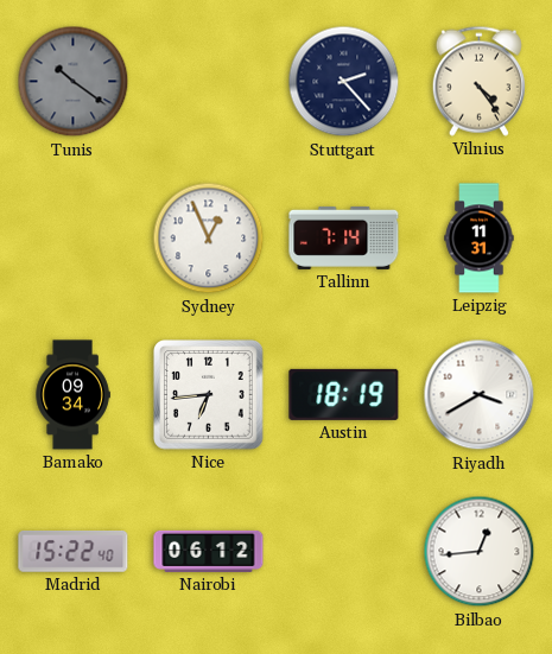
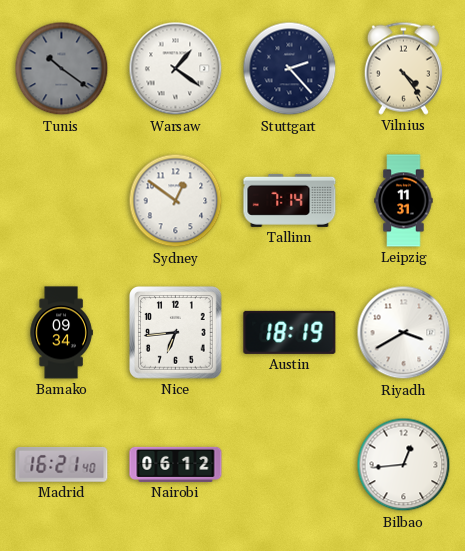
Warsaw: none -> 1:21
Sydney: 12:56 -> 12:51
Madrid: 15:22 -> 16:21
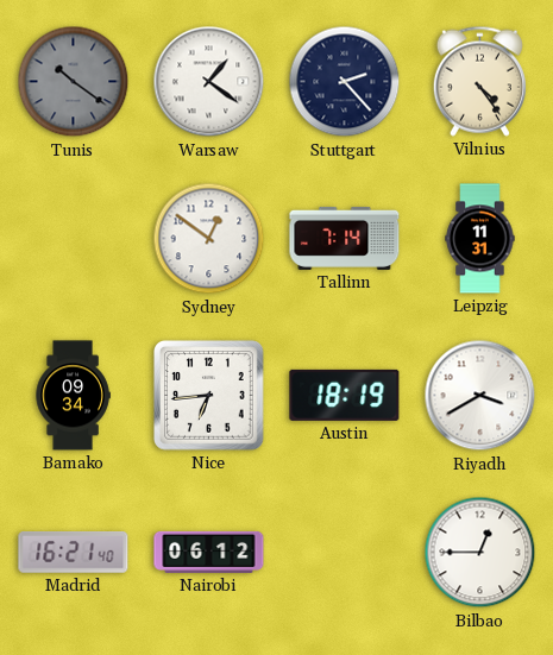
Bilbao: 12:44 -> 12:45
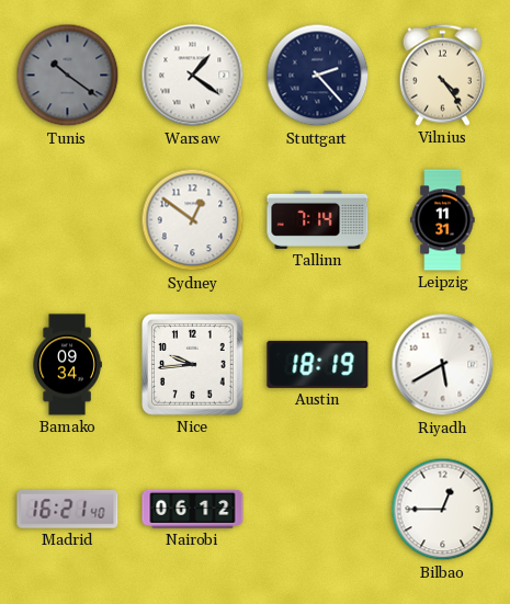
Nice: 6:44 -> 9:44
Riyadh: 3:40 -> 5:40
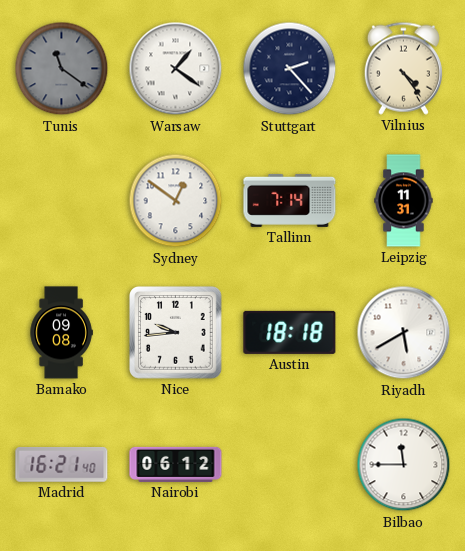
Tunis: 10:21 -> 11:21
Bamako: 09:34 -> 09:08
Austin: 18:19 -> 18:18
Bilbao: 12:45 -> 11:45
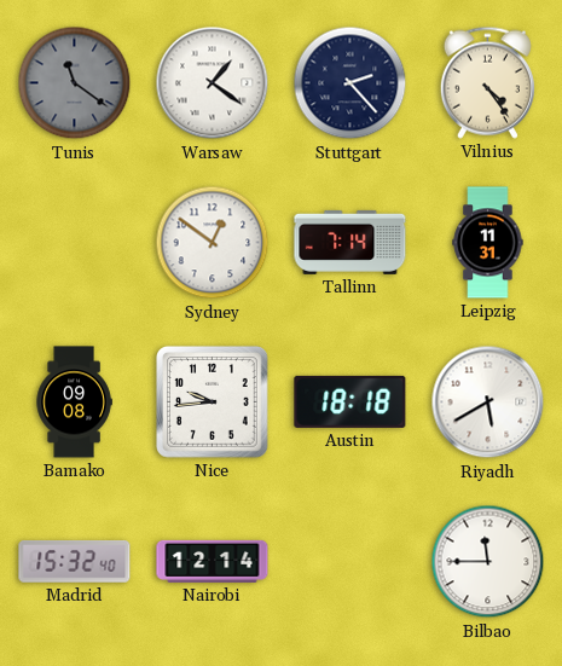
Madrid: 16:21 -> 15:32
Nairobi: 06:12 -> 12:14
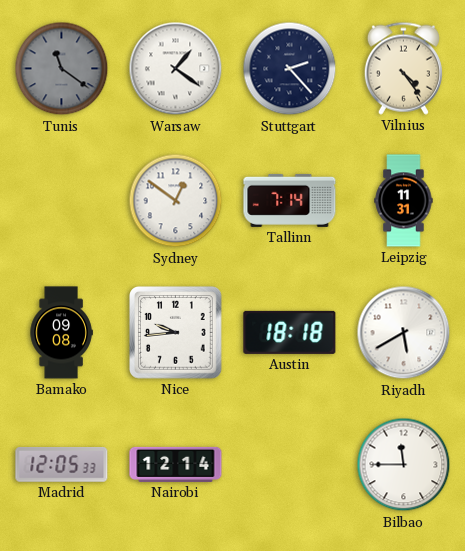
Madrid: 15:32 -> 12:05
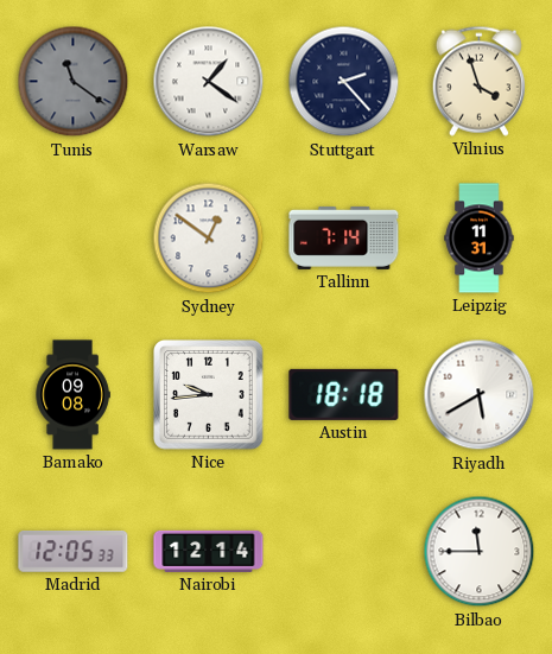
Vilnius: 4:24 -> 3:57
